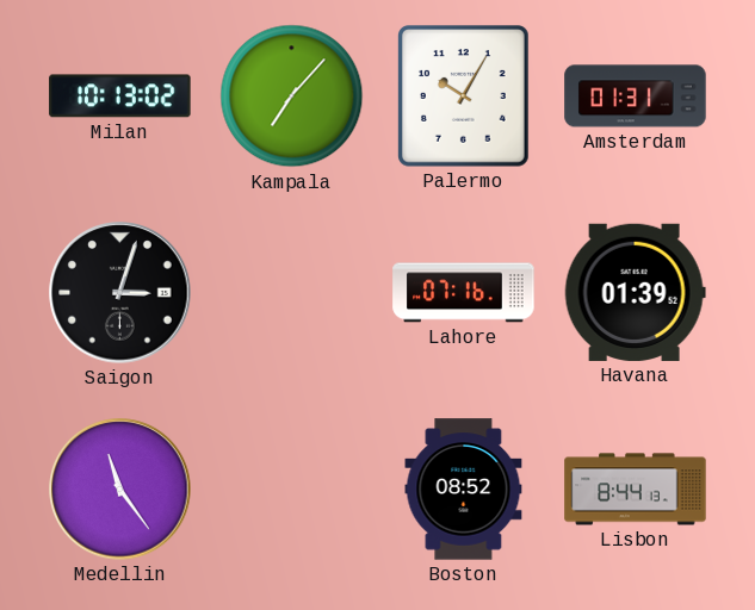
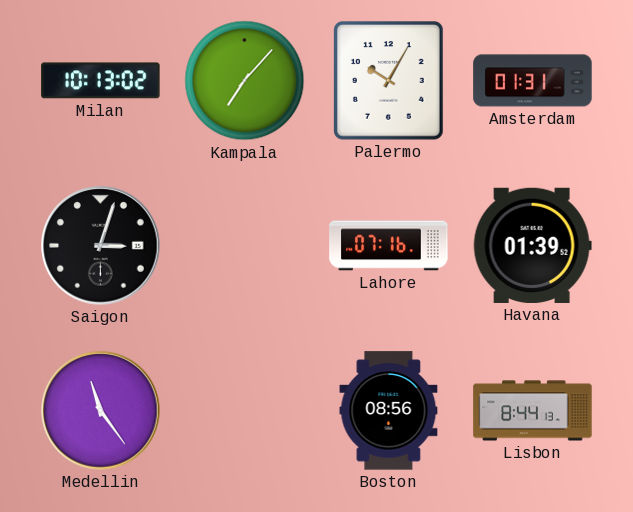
Boston: 08:52 -> 08:56
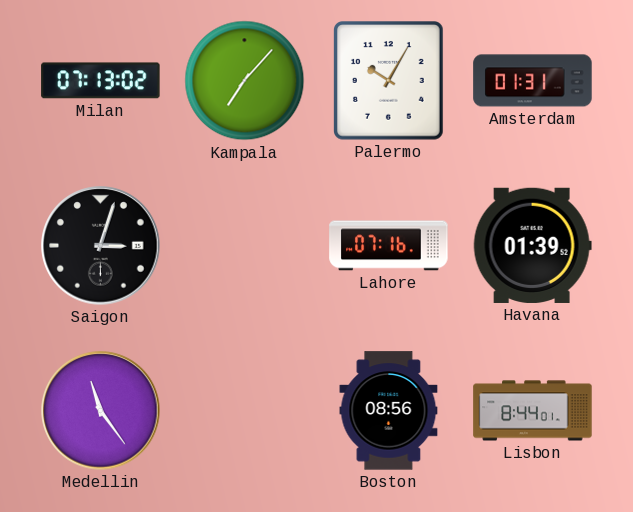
Milan: 10:13 -> 07:13
Lisbon: 8:44:13 -> 8:44:01
